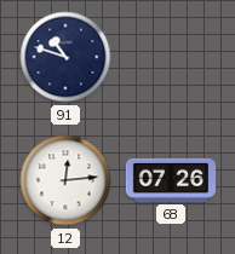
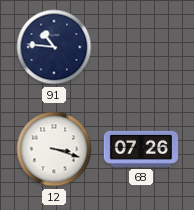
91: 10:48 -> 10:46
12: 12:14 -> 3:18
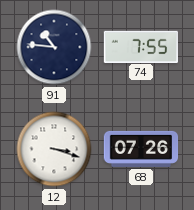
74: none -> 7:55
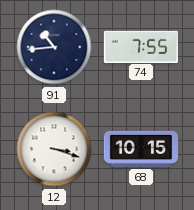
91: 10:46 -> 10:44
68: 07:26 -> 10:15
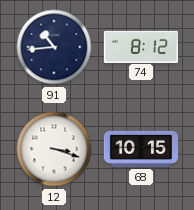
74: 7:55 -> 8:12
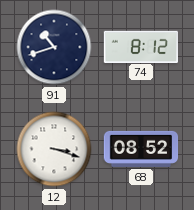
91: 10:44 -> 10:42
68: 10:15 -> 08:52
